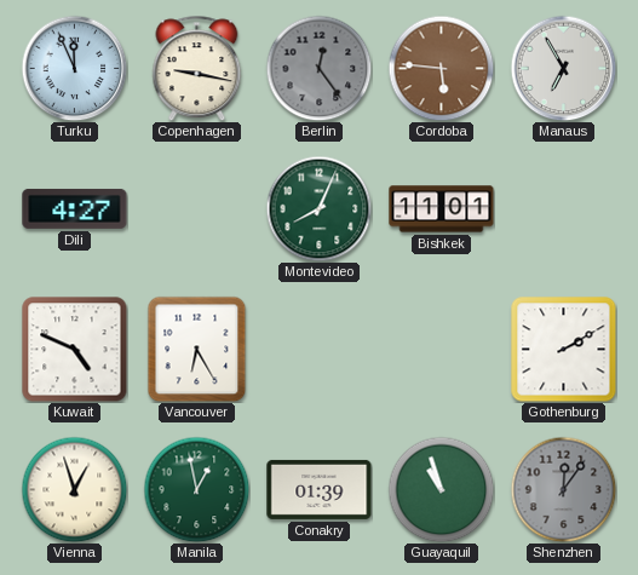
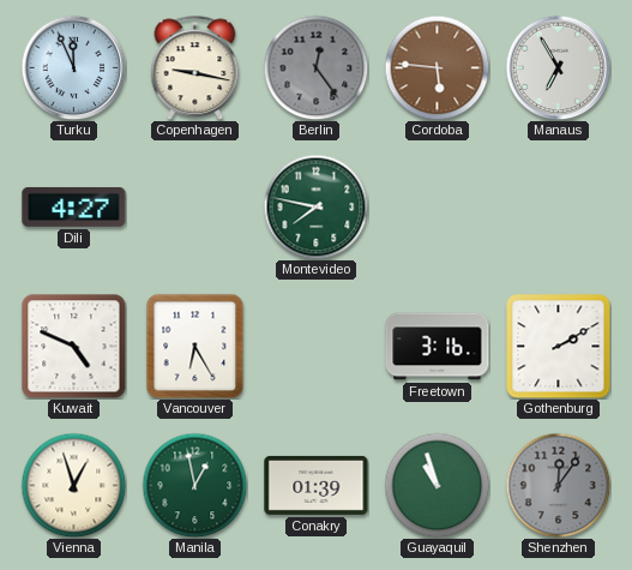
Montevideo: 8:04 -> 7:47
Bishkek: 11:01 -> none
Freetown: none -> 3:16
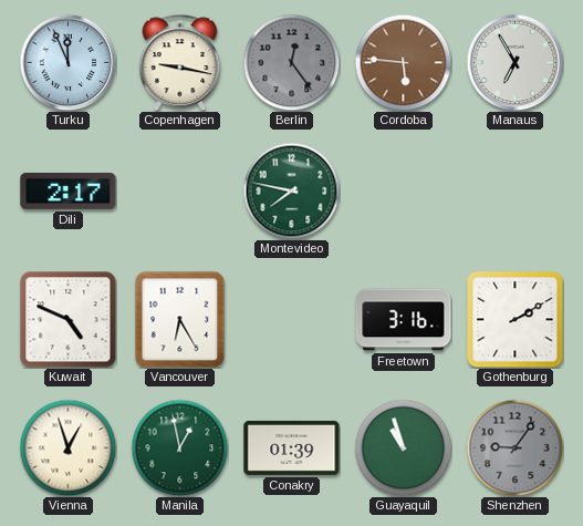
Dili: 4:27 -> 2:17
Shenzhen: 12:06 -> 9:06
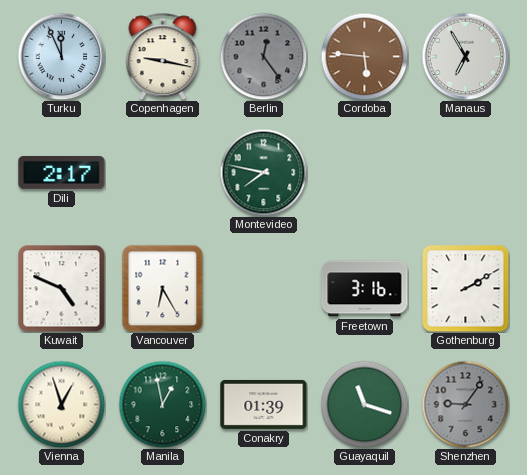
Guayaquil: 10:57 -> 11:18
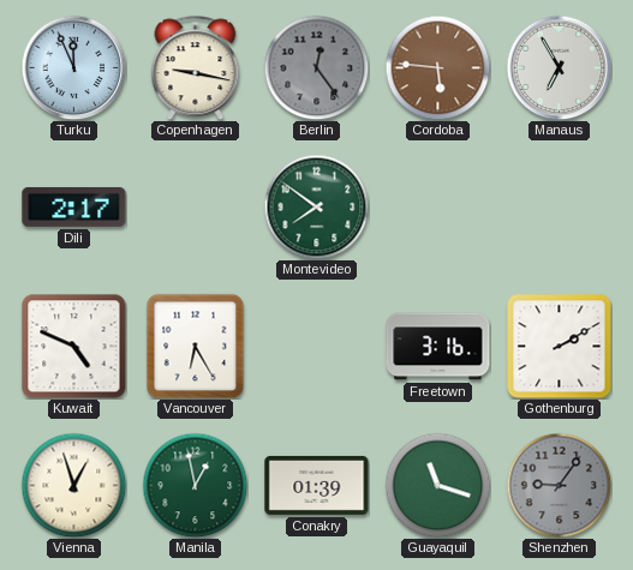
Montevideo: 7:47 -> 7:51
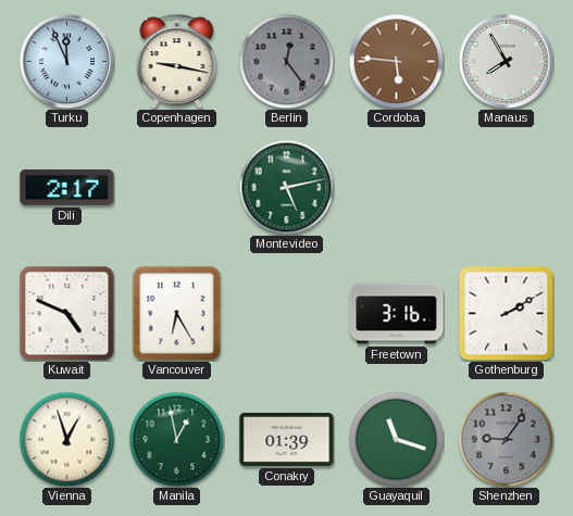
Manaus: 6:55 -> 7:55
Montevideo: 7:51 -> 5:13
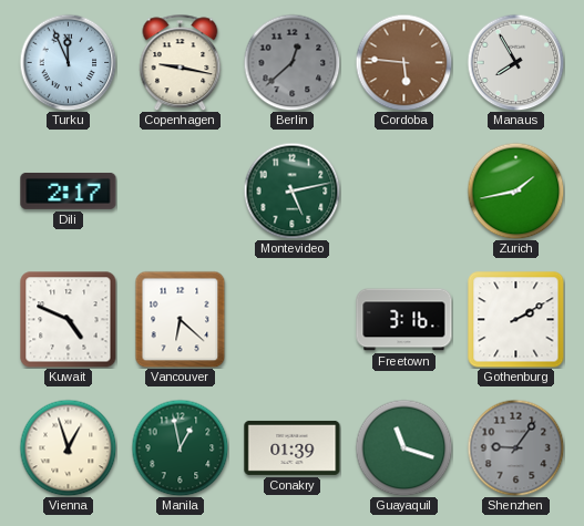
Berlin: 12:24 -> 12:38
Zurich: none -> 1:43
Vancouver: 6:25 -> 6:22
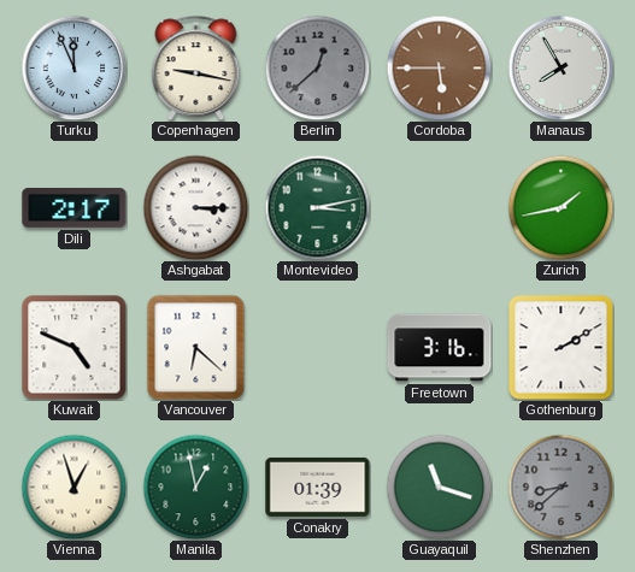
Cordoba: 5:46 -> 5:45
Ashgabat: none -> 3:15
Montevideo: 5:13 -> 3:13
Shenzhen: 9:06 -> 8:38
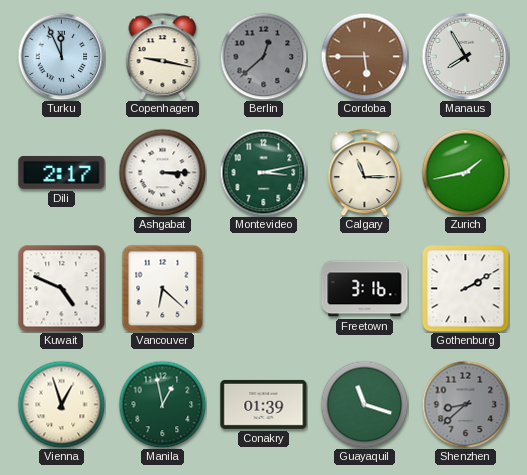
Calgary: none -> 11:15
